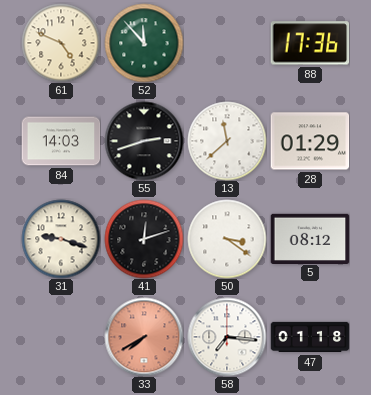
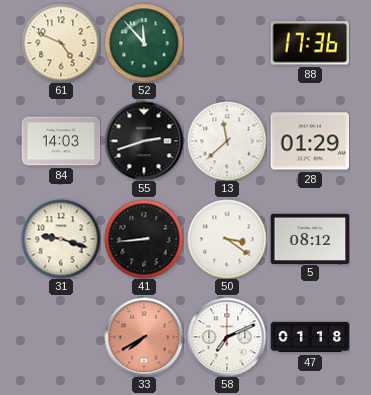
41: 12:12 -> 8:44
58: 7:16 -> 7:11
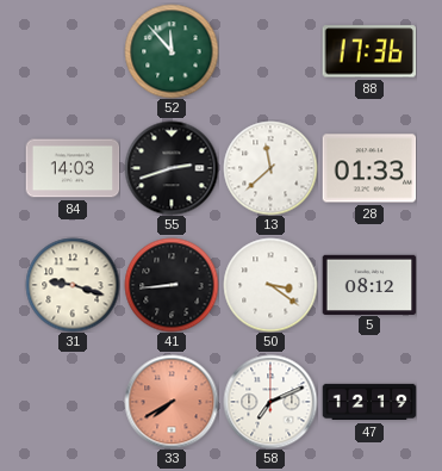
61: 4:49 -> none
28: 01:29 -> 01:33
47: 01:18 -> 12:19
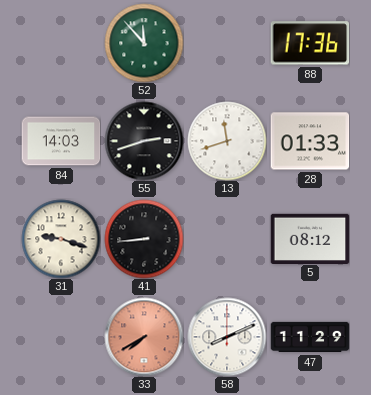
13: 11:38 -> 11:42
50: 3:21 -> none
58: 7:11 -> 8:11
47: 12:19 -> 11:29
